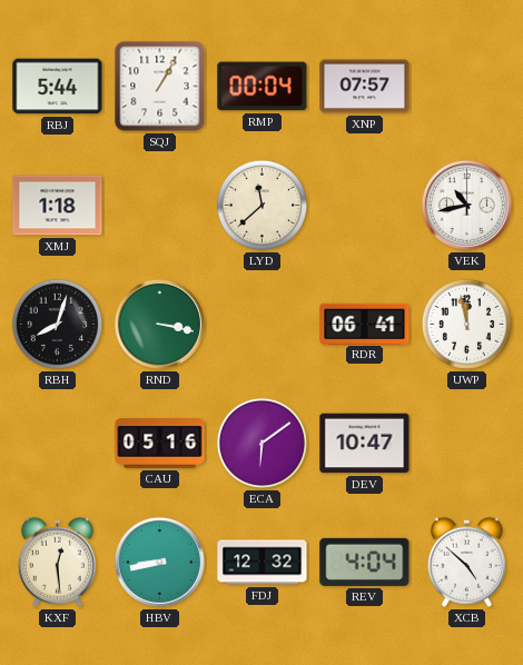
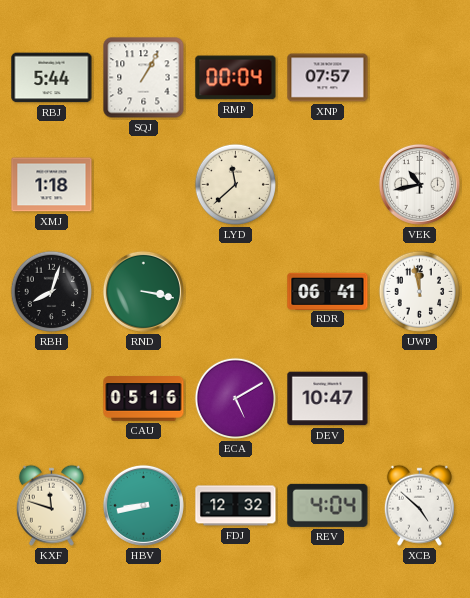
ECA: 6:09 -> 5:10
KXF: 12:29 -> 11:48
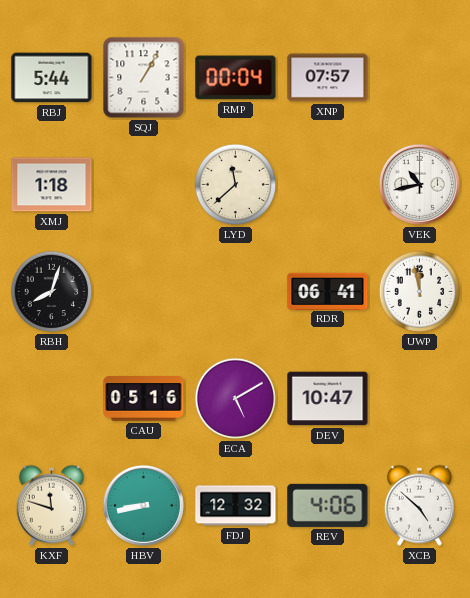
RND: 3:17 -> none
REV: 4:04 -> 4:06
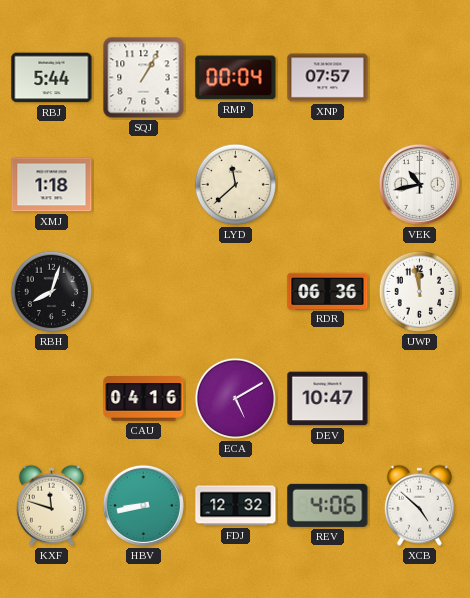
RDR: 06:41 -> 06:36
CAU: 05:16 -> 04:16
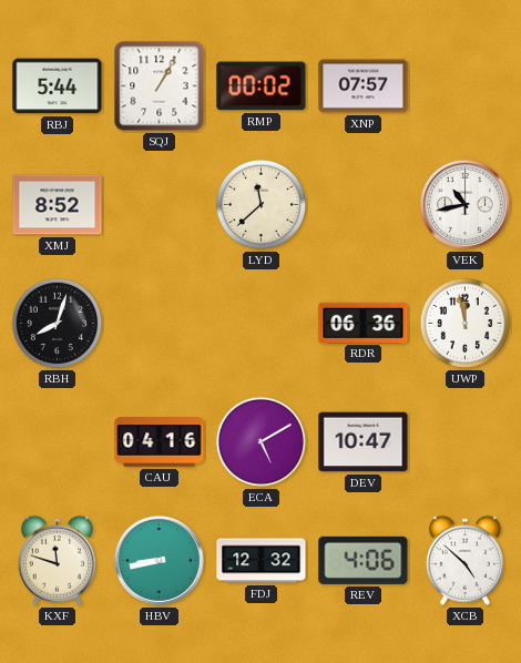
RMP: 00:04 -> 00:02
XMJ: 1:18 -> 8:52
